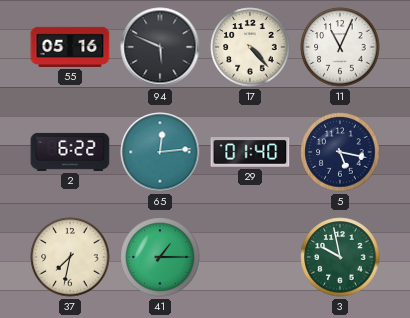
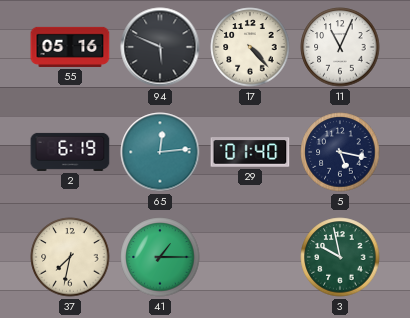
2: 6:22 -> 6:19
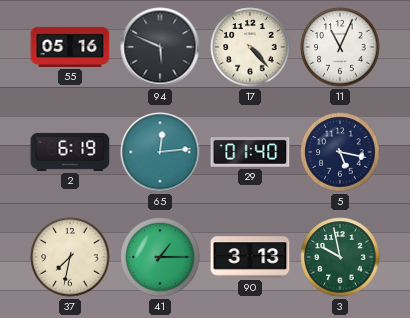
90: none -> 3:13
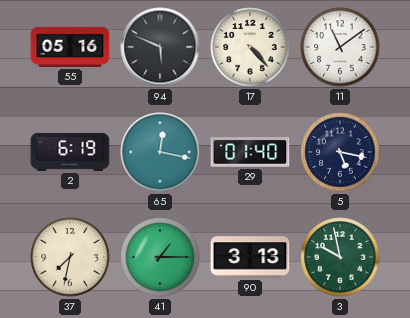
11: 11:04 -> 11:09
65: 12:14 -> 12:17
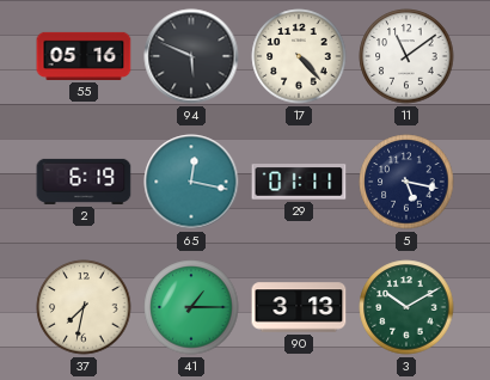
29: 01:40 -> 01:11
3: 9:58 -> 10:10
